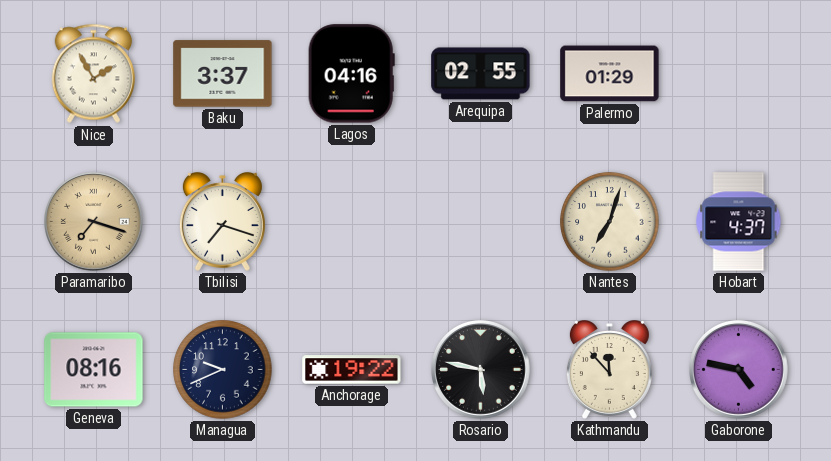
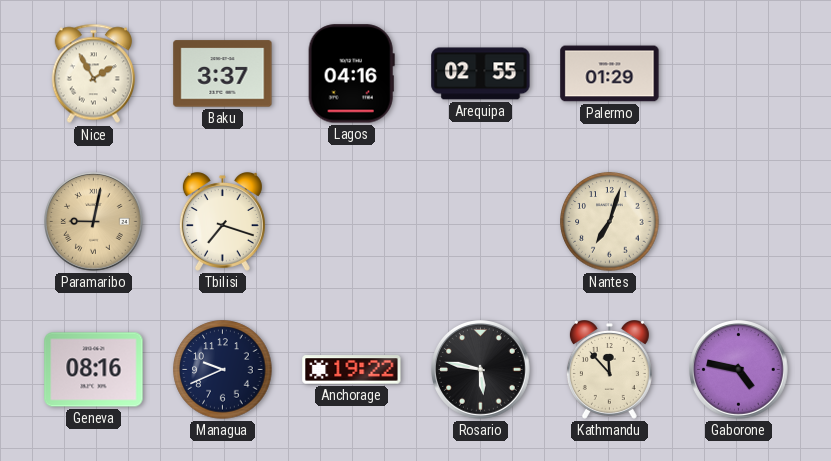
Paramaribo: 7:18 -> 9:02
Hobart: 4:37 -> none
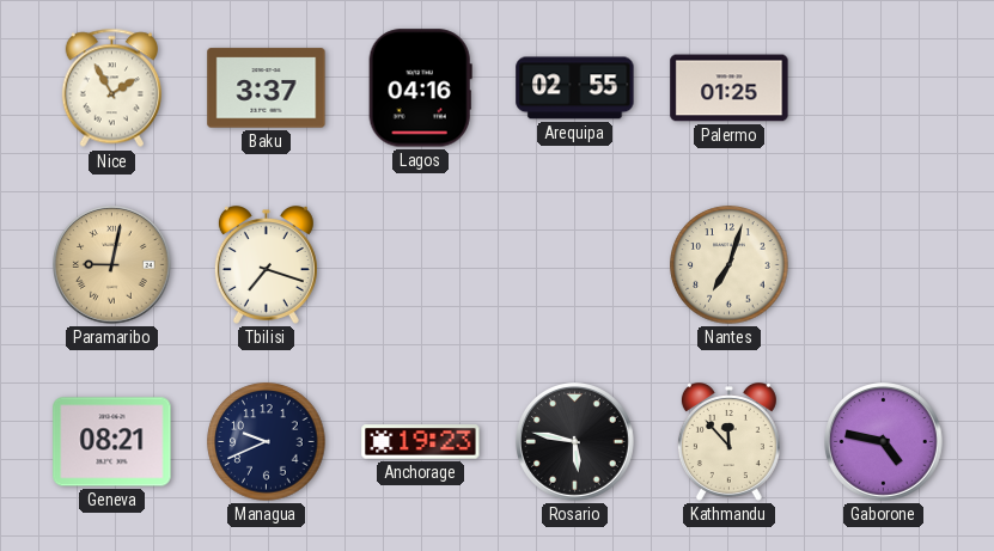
Palermo: 01:29 -> 01:25
Geneva: 08:16 -> 08:21
Anchorage: 19:22 -> 19:23
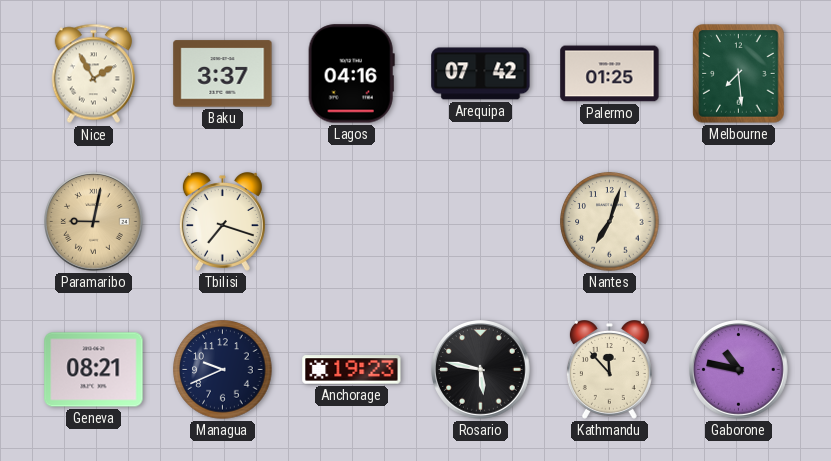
Arequipa: 02:55 -> 07:42
Melbourne: none -> 7:29
Gaborone: 4:47 -> 10:47
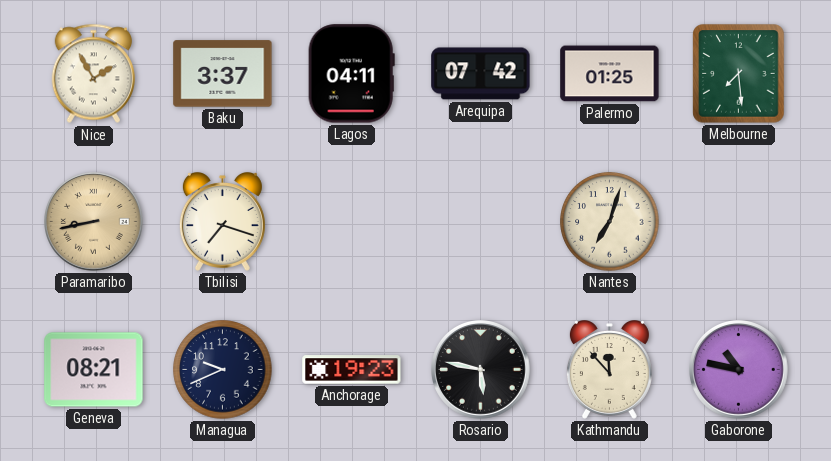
Lagos: 04:16 -> 04:11
Paramaribo: 9:02 -> 8:43
